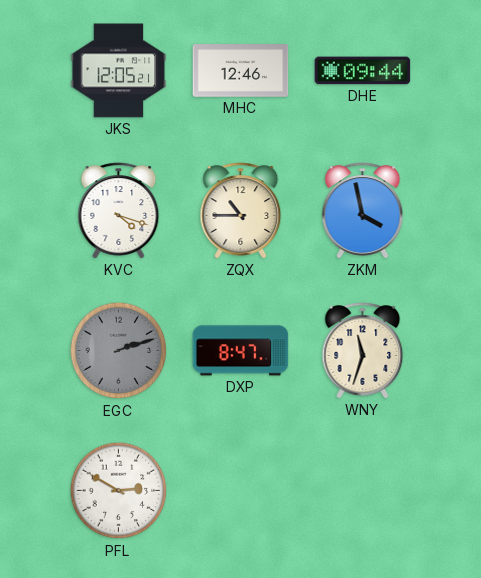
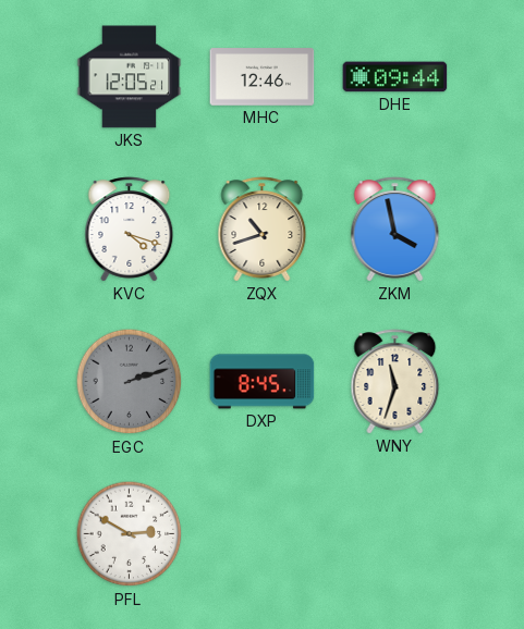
ZQX: 10:45 -> 10:42
DXP: 8:47 -> 8:45
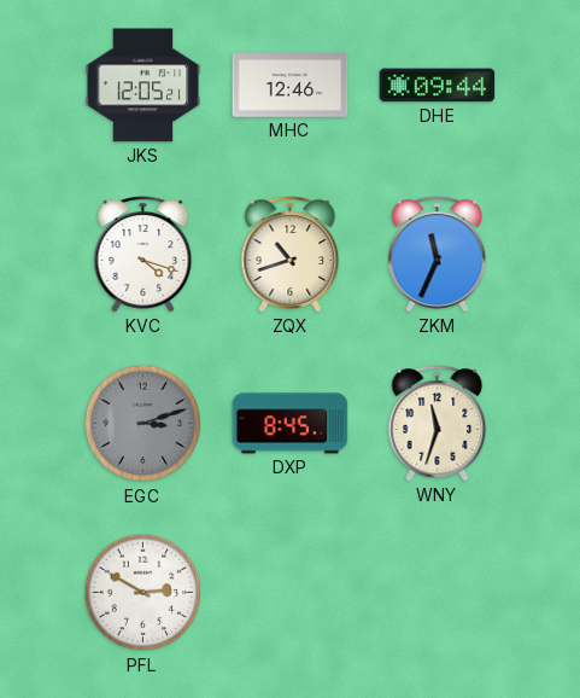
ZKM: 3:58 -> 11:34
EGC: 2:12 -> 3:12
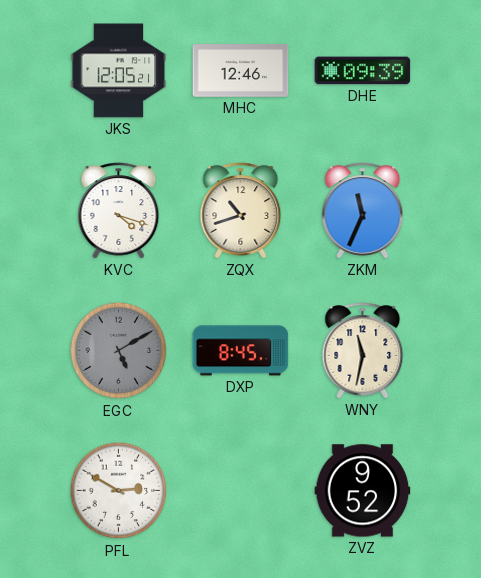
DHE: 09:44 -> 09:39
EGC: 3:12 -> 5:10
WNY: 11:33 -> 11:32
ZVZ: none -> 9:52
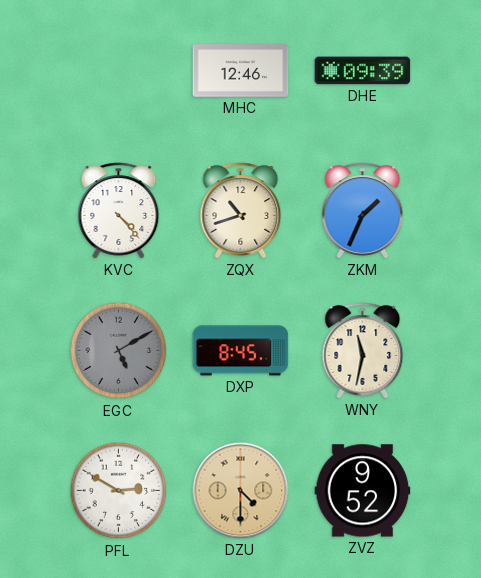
JKS: 12:05 -> none
KVC: 4:18 -> 4:23
ZKM: 11:34 -> 1:34
DZU: none -> 4:30
